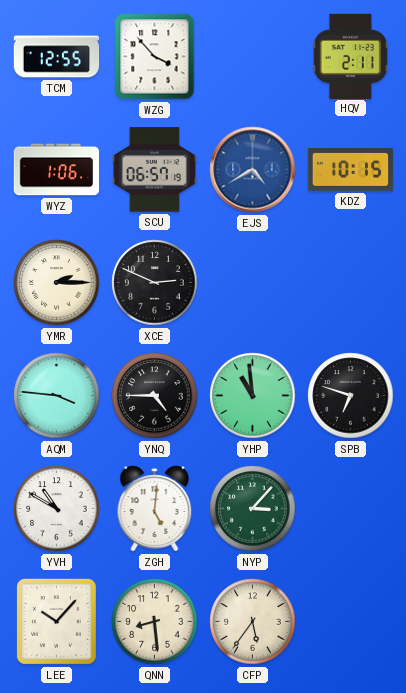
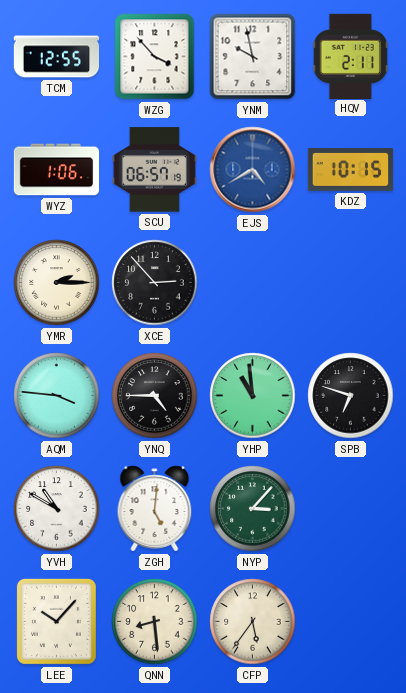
YNM: none -> 9:58
XCE: 2:49 -> 2:53
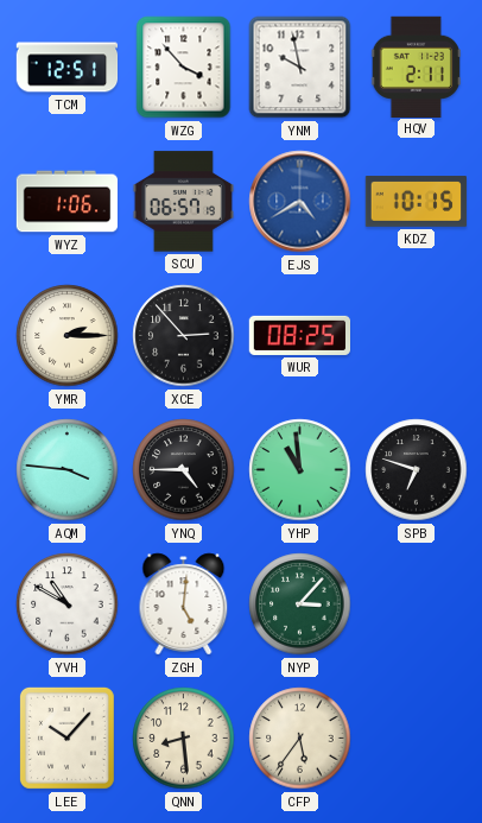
TCM: 12:55 -> 12:51
WUR: none -> 08:25
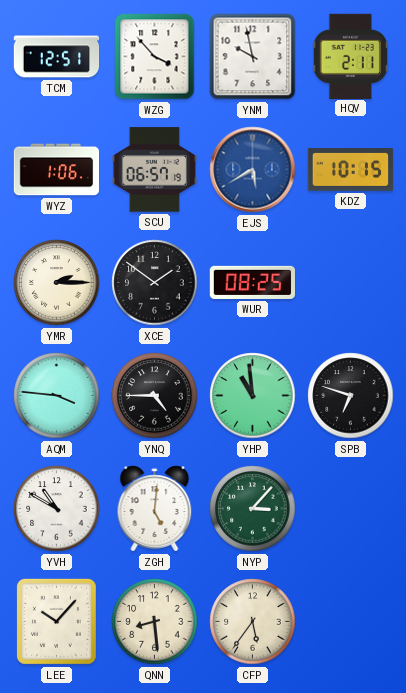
EJS: 4:40 -> 5:40
XCE: 2:53 -> 1:51
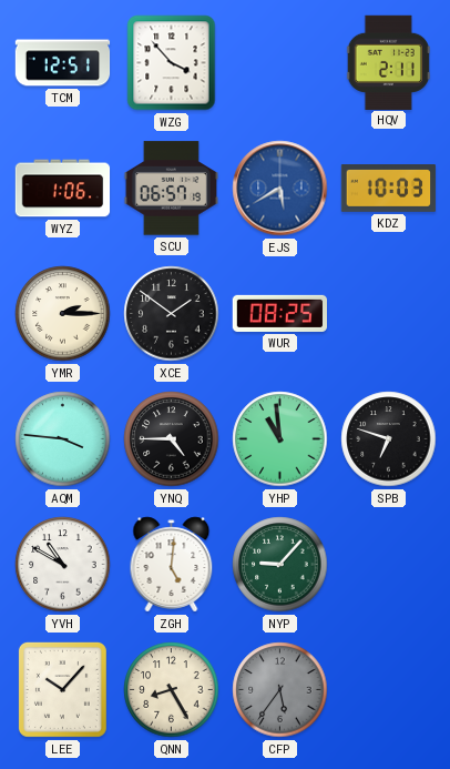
YNM: 9:58 -> none
KDZ: 10:15 -> 10:03
NYP: 3:07 -> 9:07
QNN: 8:29 -> 8:25
CFP dial: cream -> grey
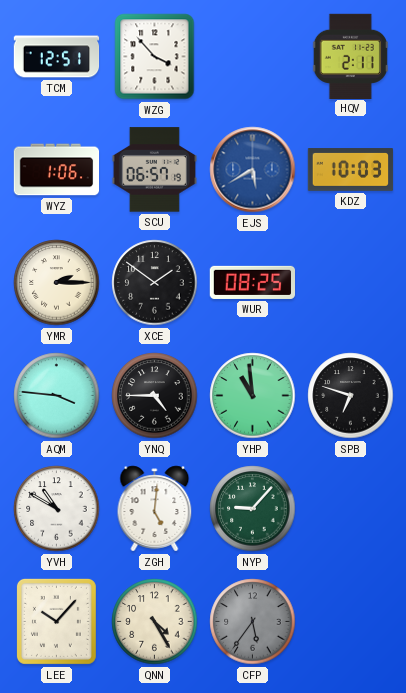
QNN: 8:25 -> 4:25
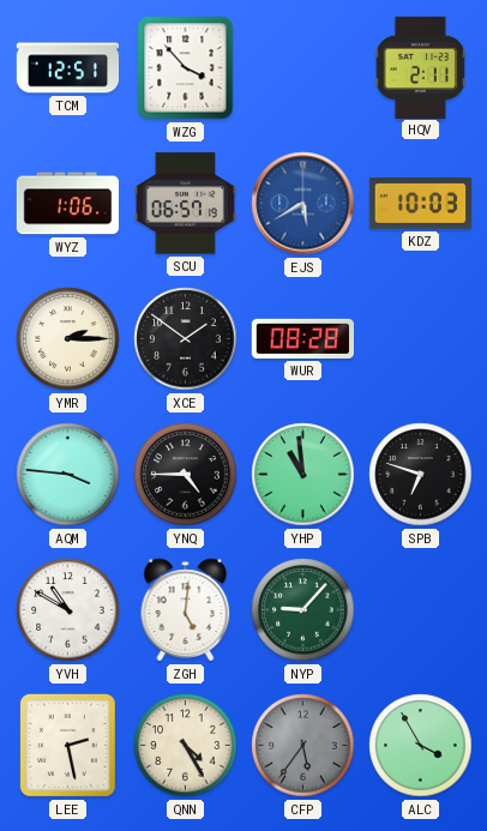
WUR: 08:25 -> 08:28
LEE: 10:07 -> 2:28
ALC: none -> 3:55
